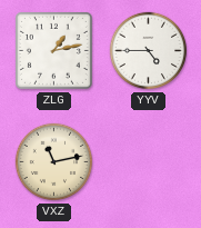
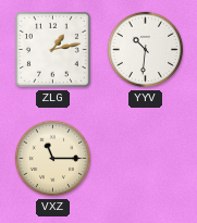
YYV: 4:45 -> 10:31
VXZ: 11:13 -> 11:15
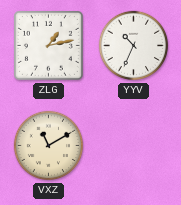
YYV: 10:31 -> 10:34
VXZ: 11:15 -> 11:10
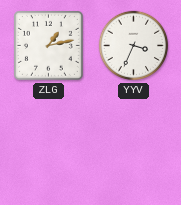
YYV: 10:34 -> 3:34
VXZ: 11:10 -> none
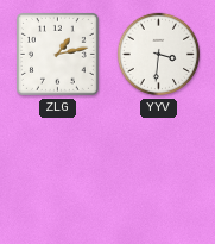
YYV: 3:34 -> 3:31
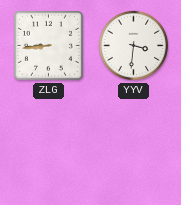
ZLG: 1:13 -> 8:44
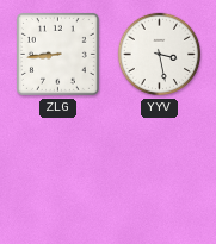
YYV: 3:31 -> 3:28
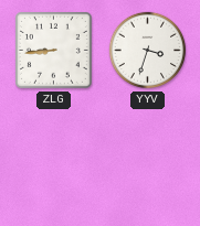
YYV: 3:28 -> 3:33
